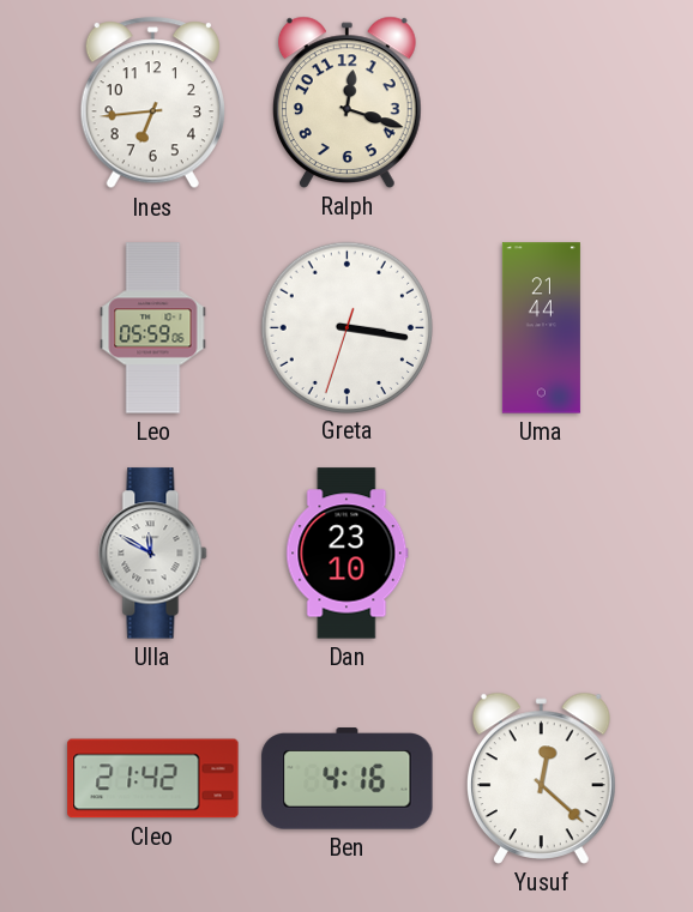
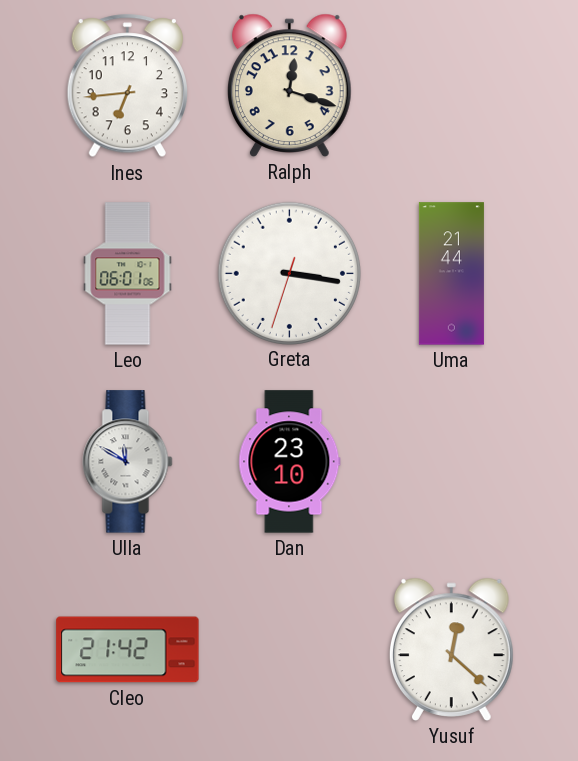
Leo: 05:59 -> 06:01
Ben: 4:16 -> none
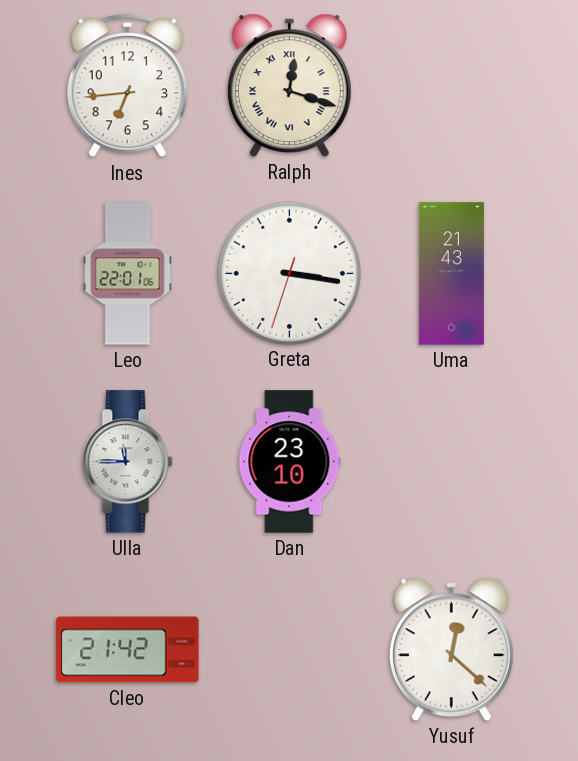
Ralph numerals: Arabic -> Roman
Leo: 06:01 -> 22:01
Uma: 21:44 -> 21:43
Ulla: 11:50 -> 11:45
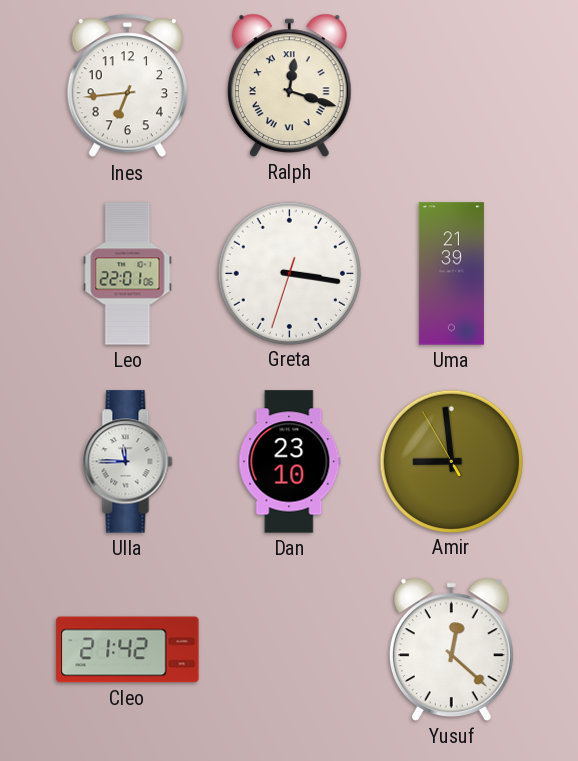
Uma: 21:43 -> 21:39
Amir: none -> 8:58
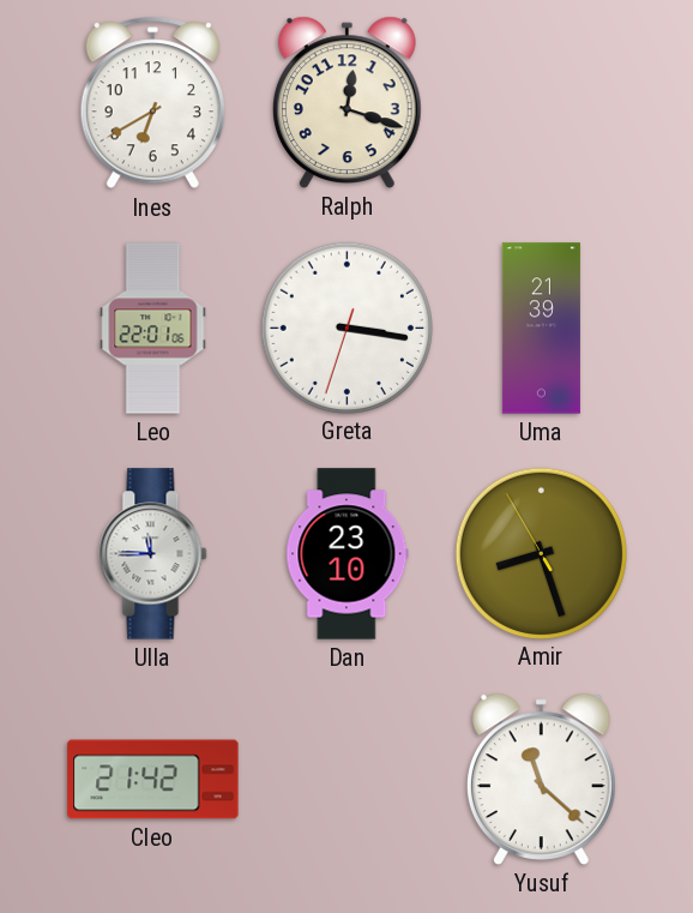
Ines: 6:44 -> 6:40
Ralph numerals: Roman -> Arabic
Amir: 8:58 -> 8:26
Yusuf: 12:22 -> 11:22
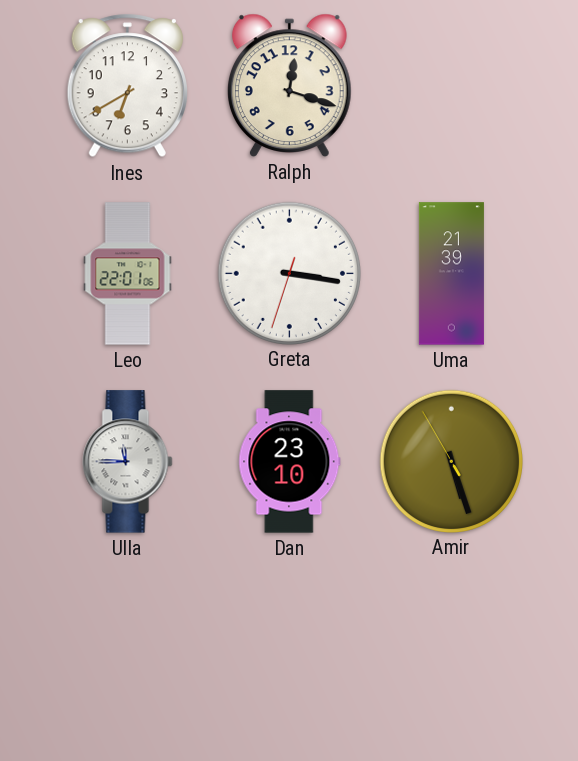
Amir: 8:26 -> 5:26
Cleo: 21:42 -> none
Yusuf: 11:22 -> none
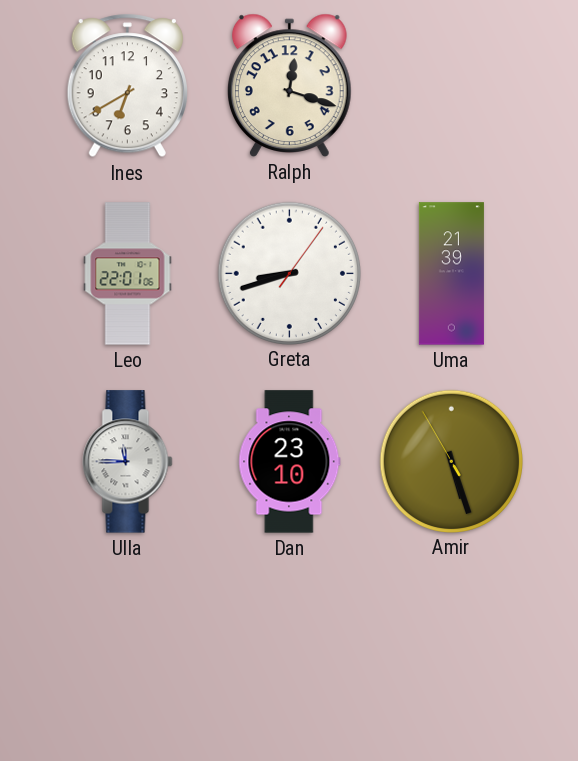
Greta: 3:16 -> 8:42
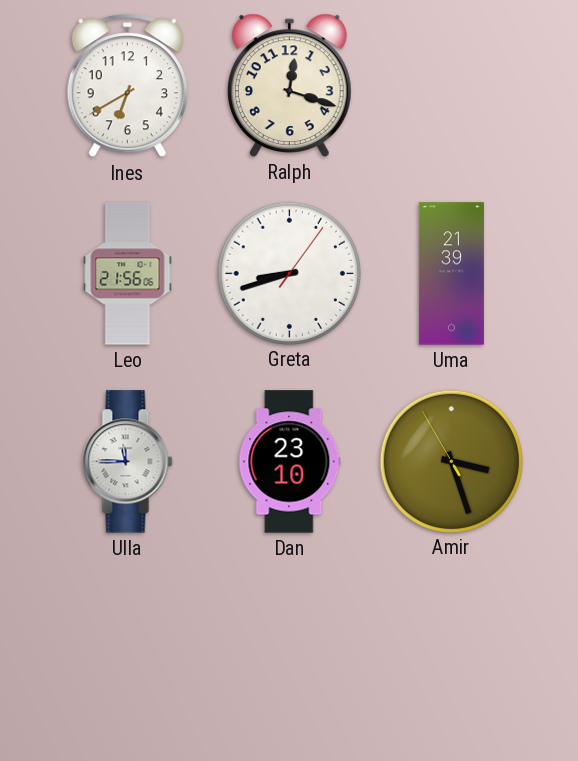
Leo: 22:01 -> 21:56
Amir: 5:26 -> 3:26
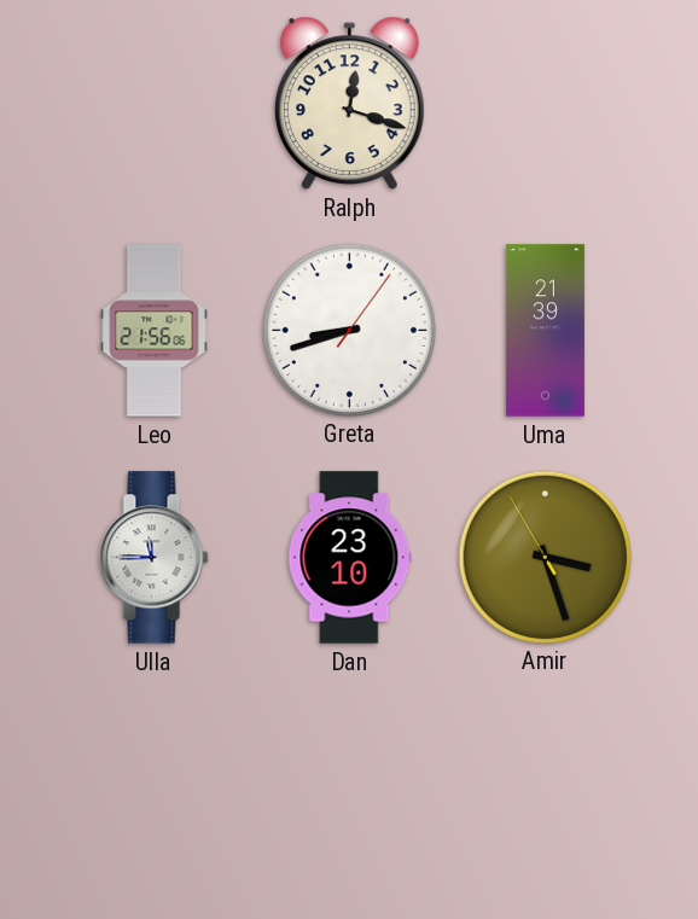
Ines: 6:40 -> none
